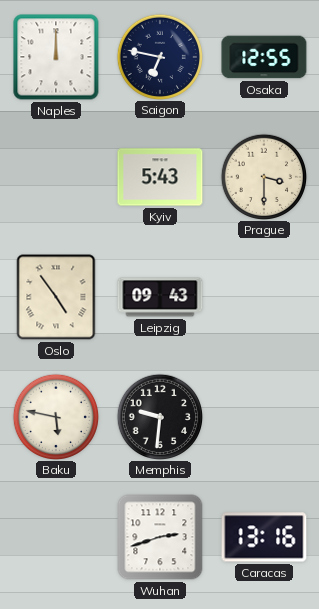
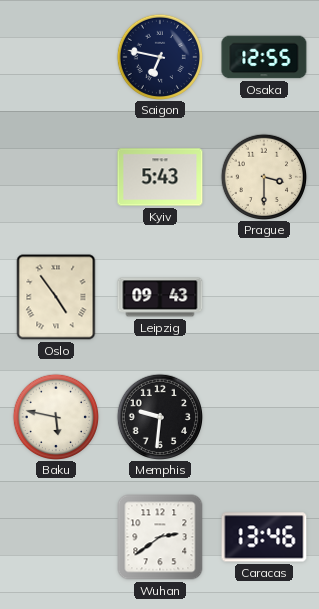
Naples: 12:00 -> none
Wuhan: 2:42 -> 2:39
Caracas: 13:16 -> 13:46
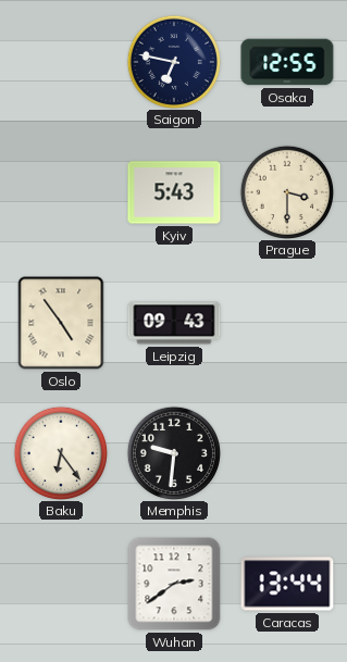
Baku: 5:47 -> 6:24
Caracas: 13:46 -> 13:44
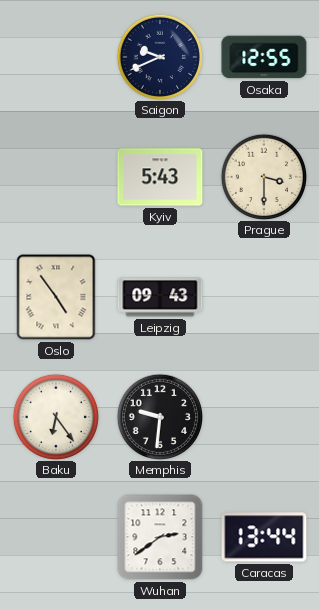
Saigon: 6:47 -> 9:41
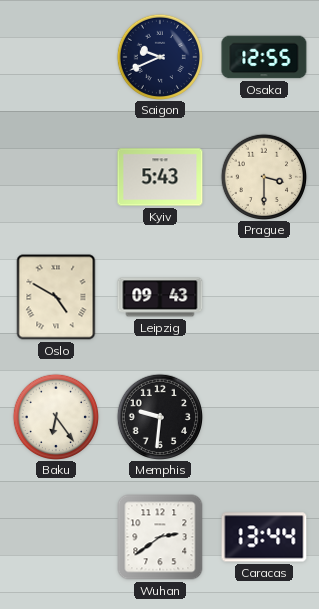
Oslo: 4:54 -> 4:50
